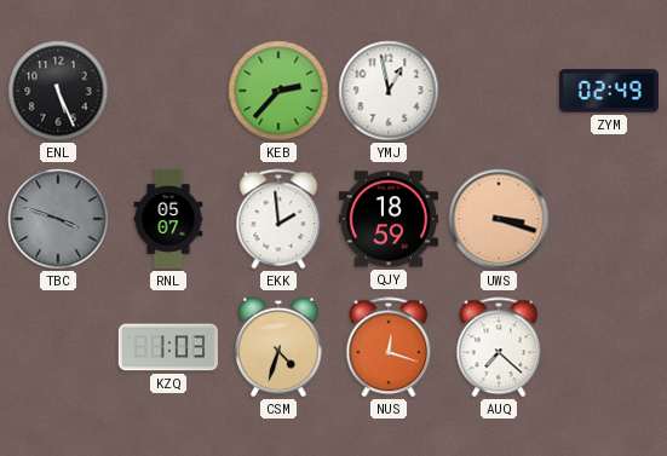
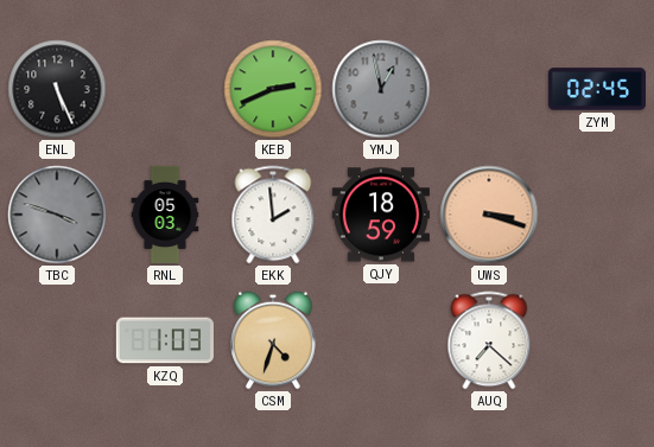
KEB: 2:37 -> 2:41
YMJ dial: white -> grey
ZYM: 02:49 -> 02:45
RNL: 05:07 -> 05:03
NUS: 12:18 -> none
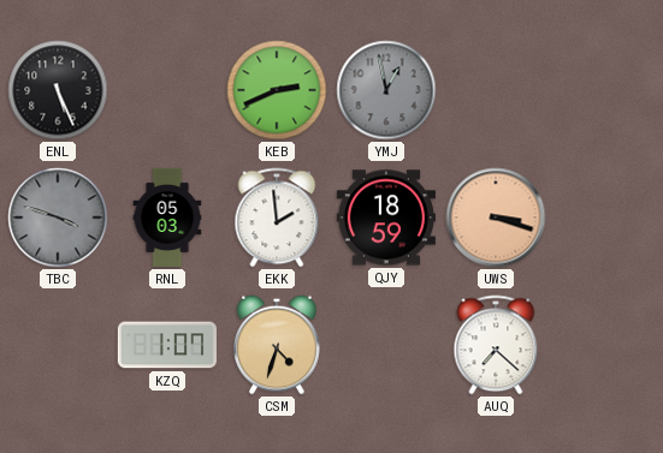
ZYM: 02:45 -> none
KZQ: 1:03 -> 1:07
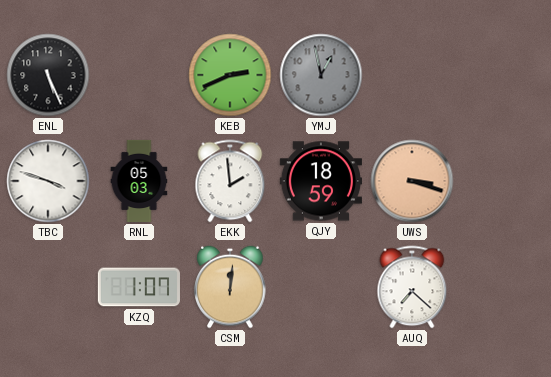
TBC dial: grey -> white
CSM: 4:33 -> 12:01
